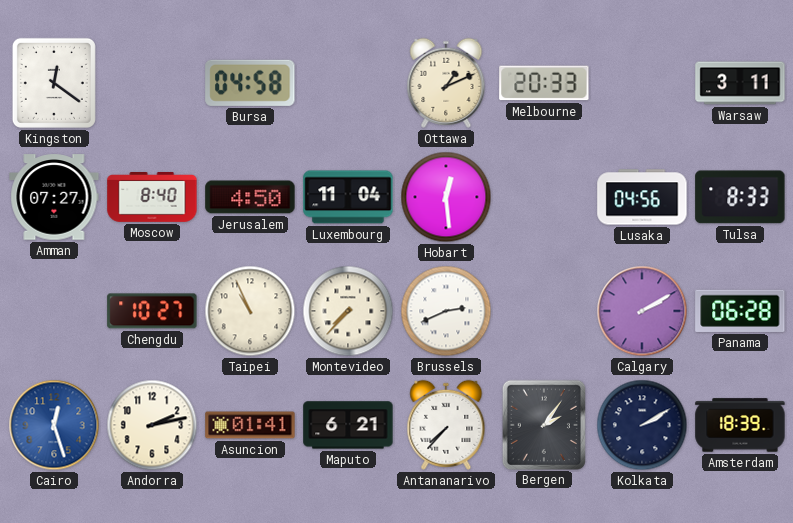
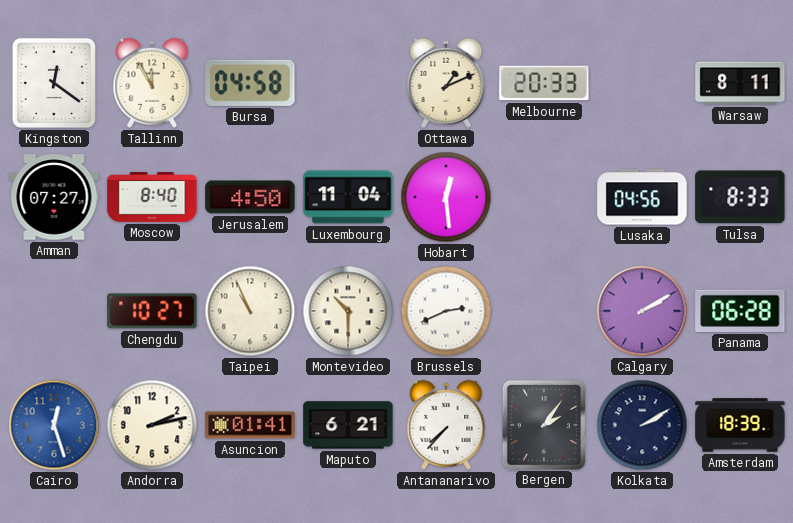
Tallinn: none -> 11:55
Warsaw: 3:11 -> 8:11
Montevideo: 7:37 -> 10:30
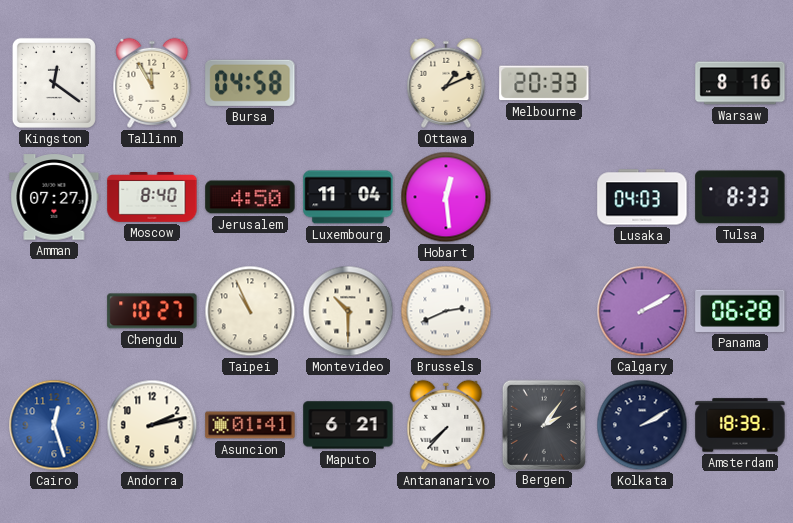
Warsaw: 8:11 -> 8:16
Lusaka: 04:56 -> 04:03
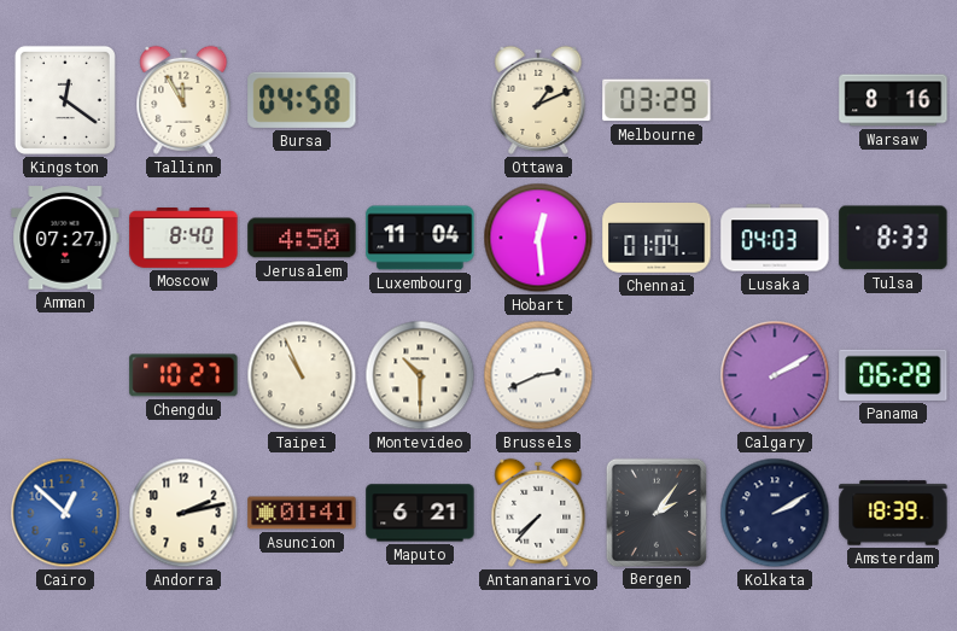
Melbourne: 20:33 -> 03:29
Chennai: none -> 01:04
Cairo: 12:27 -> 12:52
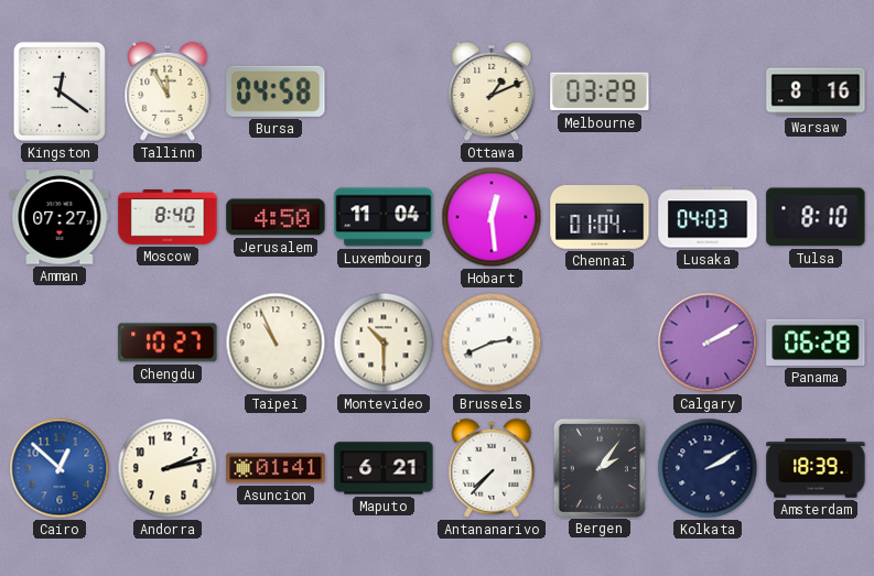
Tulsa: 8:33 -> 8:10
